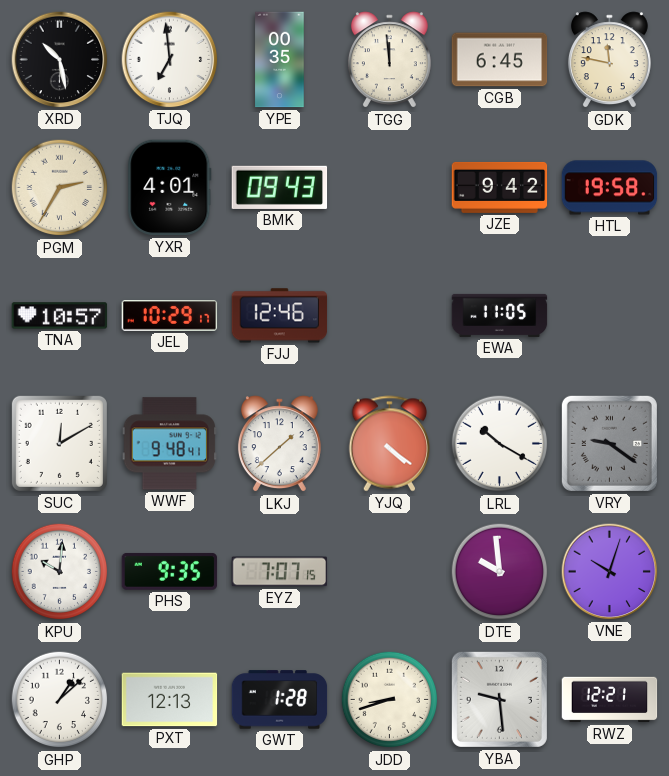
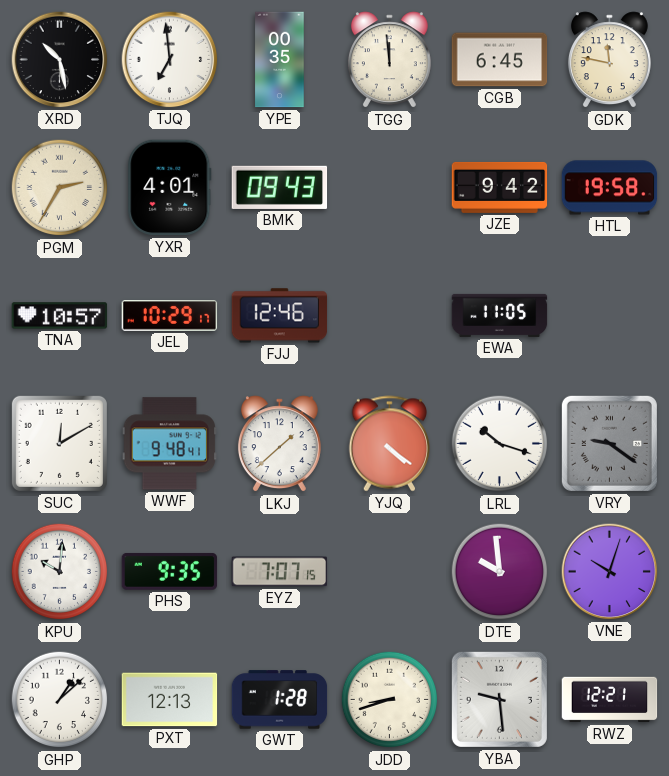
LRL: 10:20 -> 10:18
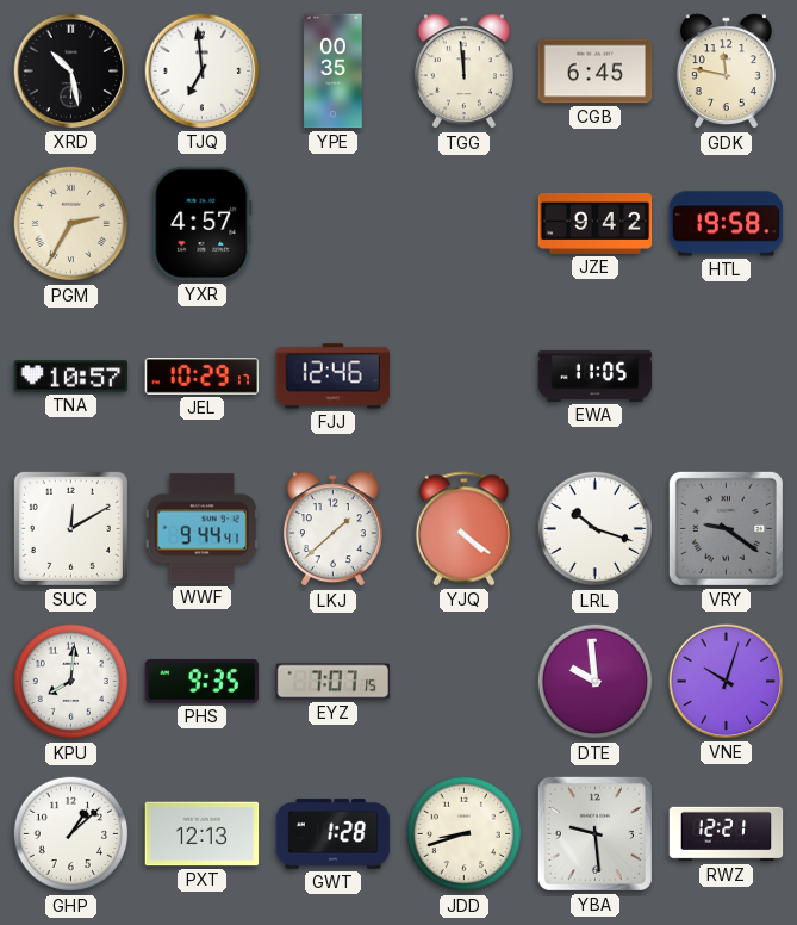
YXR: 4:01 -> 4:57
BMK: 09:43 -> none
WWF: 9:48 -> 9:44
KPU: 10:01 -> 8:01
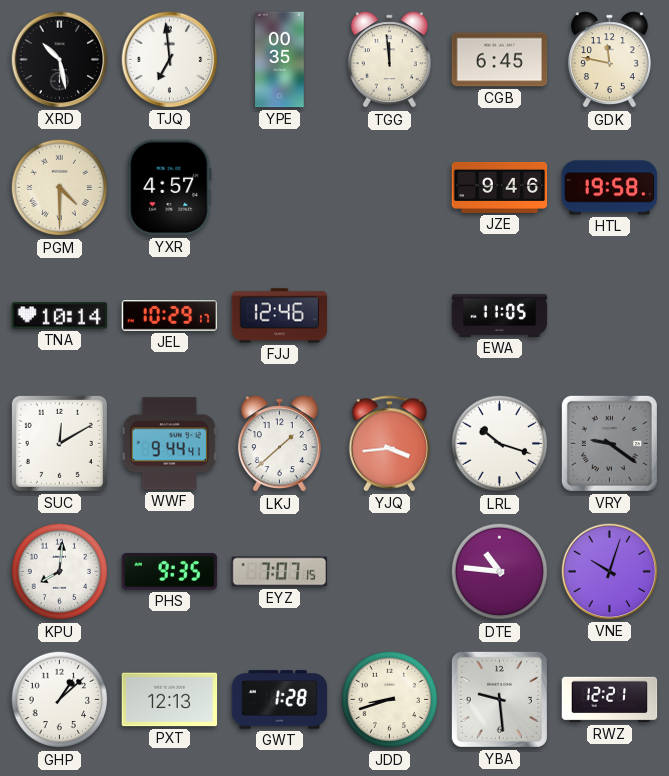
PGM: 2:35 -> 4:30
JZE: 9:42 -> 9:46
TNA: 10:57 -> 10:14
YJQ: 4:21 -> 3:44
DTE: 9:59 -> 10:46
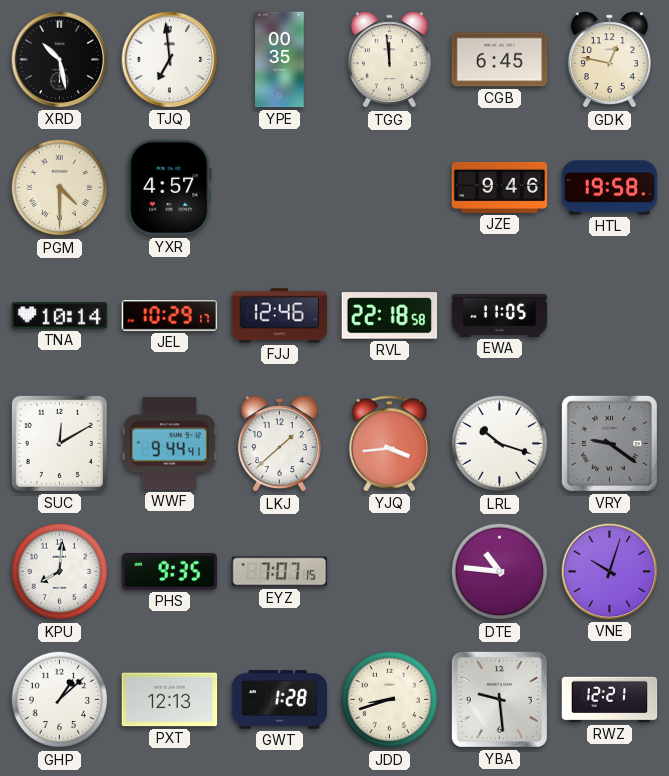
GDK: 11:47 -> 12:47
RVL: none -> 22:18
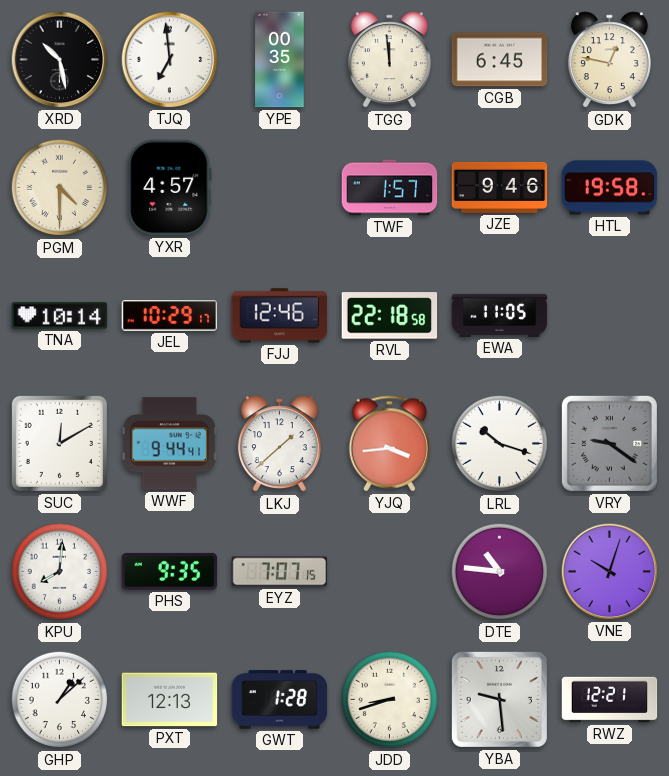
TWF: none -> 1:57
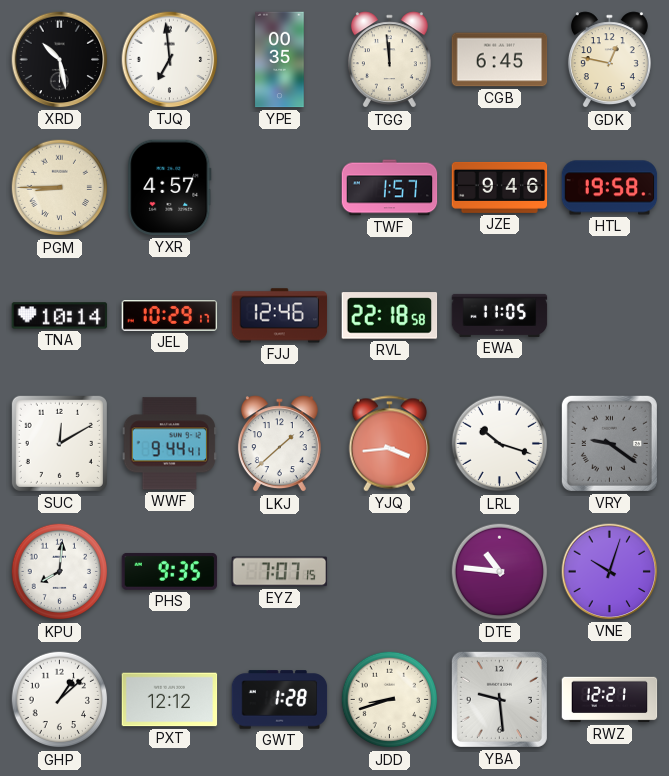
PGM: 4:30 -> 8:45
PXT: 12:13 -> 12:12
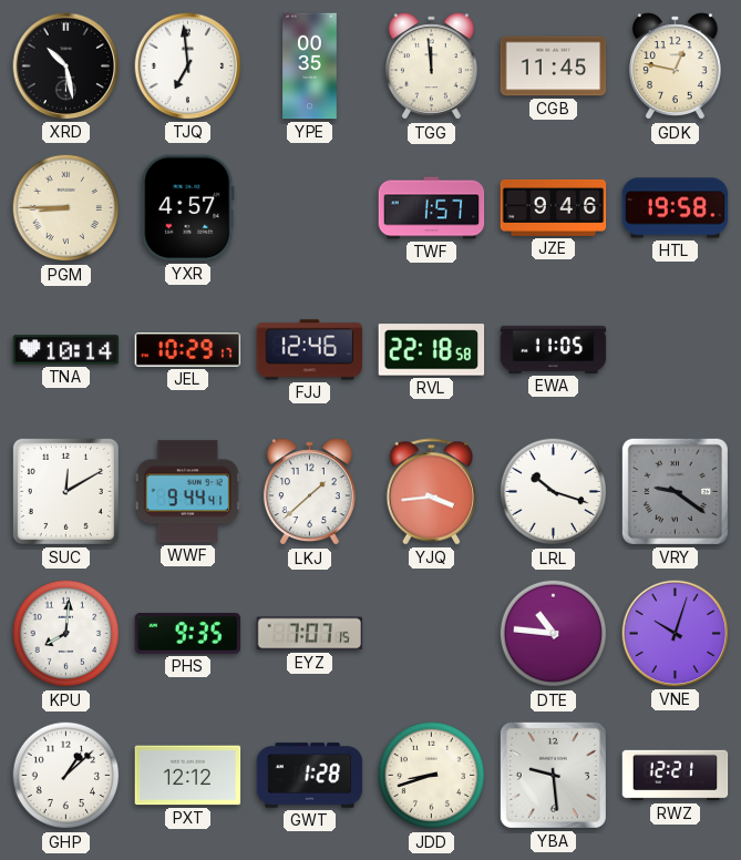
CGB: 6:45 -> 11:45
